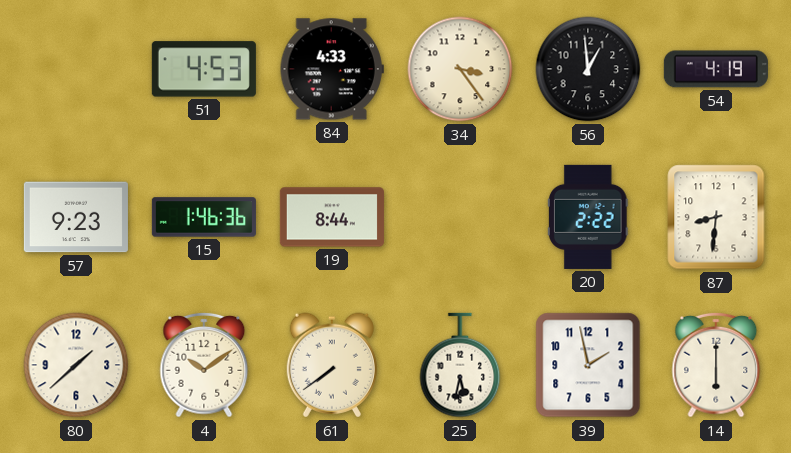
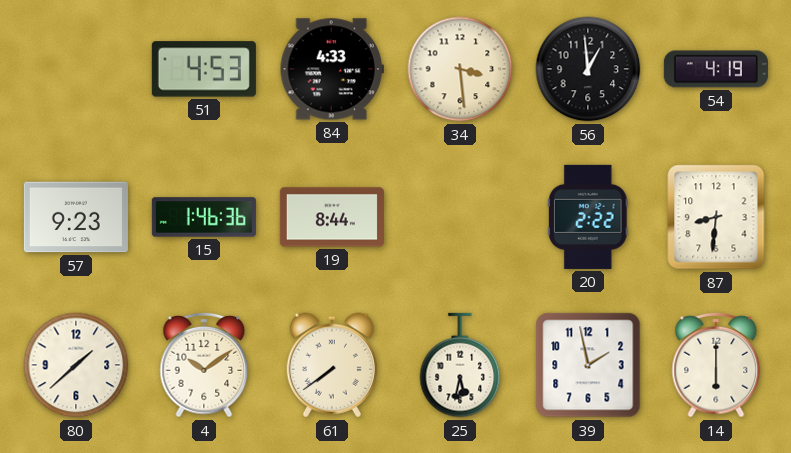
34: 3:24 -> 3:29
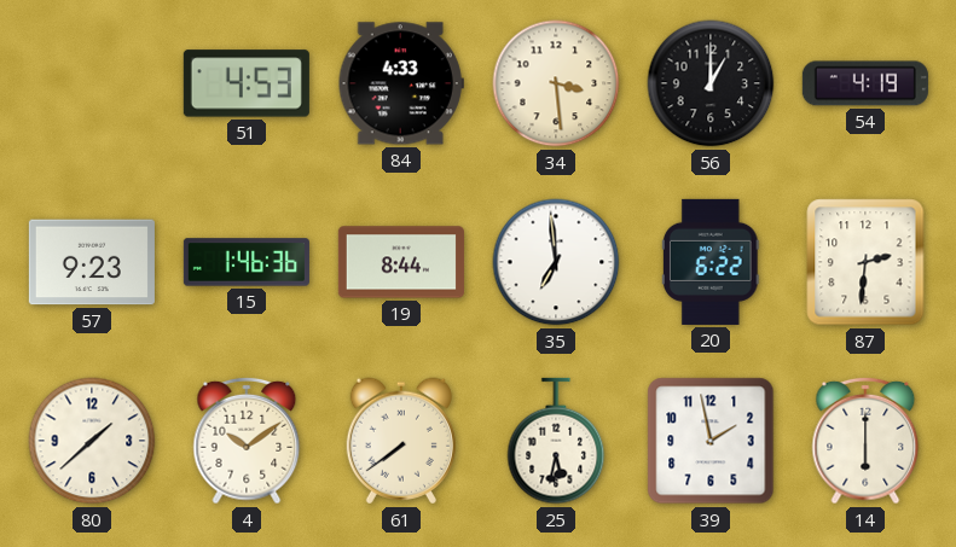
56: 12:59 -> 1:00
35: none -> 6:59
20: 2:22 -> 6:22
87: 8:31 -> 2:31
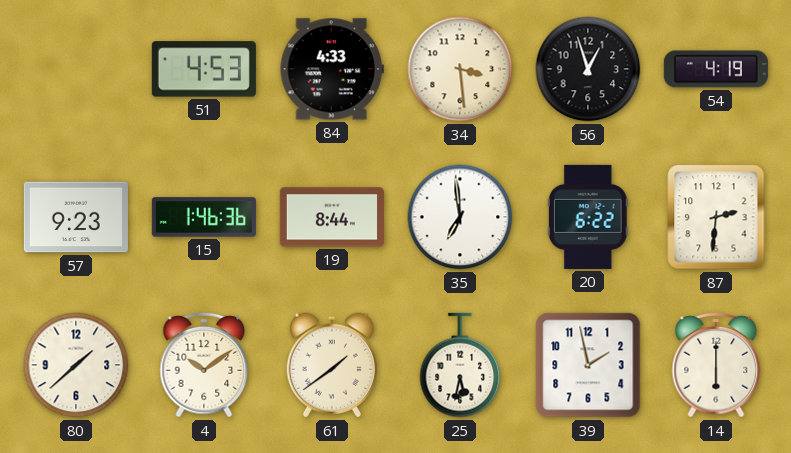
56: 1:00 -> 12:57
61: 7:39 -> 1:39
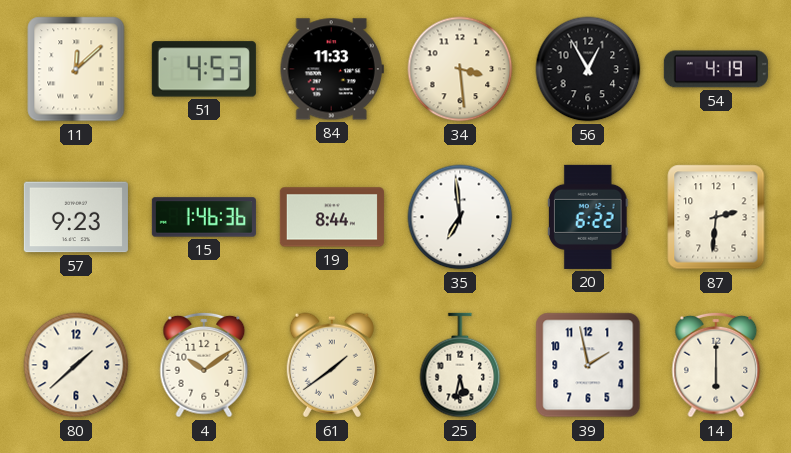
11: none -> 12:08
84: 4:33 -> 11:33
56: 12:57 -> 12:55
